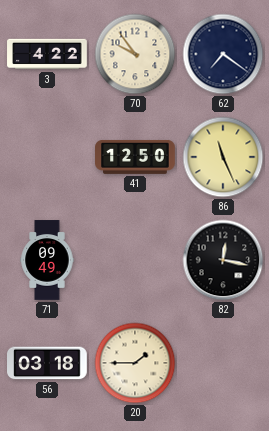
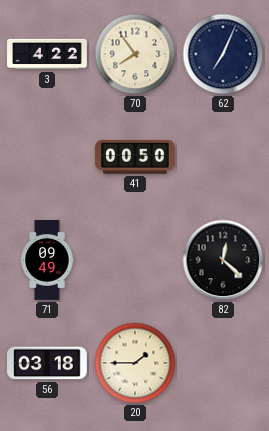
70: 9:54 -> 7:54
62: 7:21 -> 7:04
41: 12:50 -> 00:50
86: 11:26 -> none
82: 12:17 -> 12:22
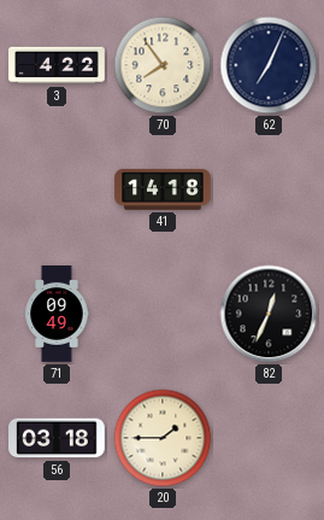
41: 00:50 -> 14:18
82: 12:22 -> 12:34
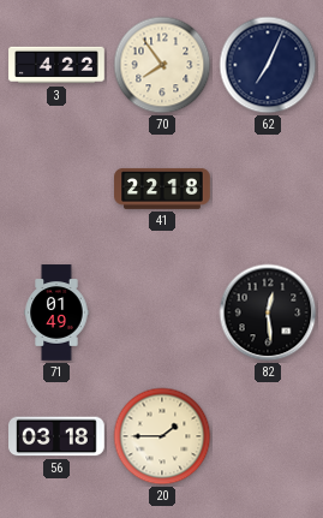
41: 14:18 -> 22:18
71: 09:49 -> 01:49
82: 12:34 -> 12:29
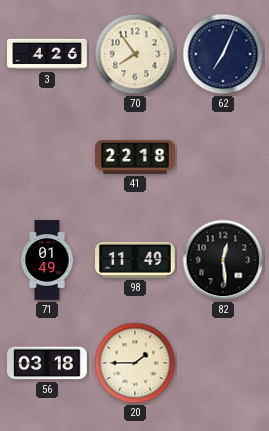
3: 4:22 -> 4:26
98: none -> 11:49
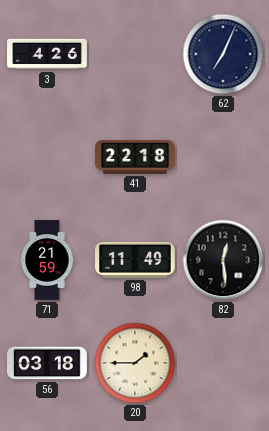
70: 7:54 -> none
71: 01:49 -> 21:59
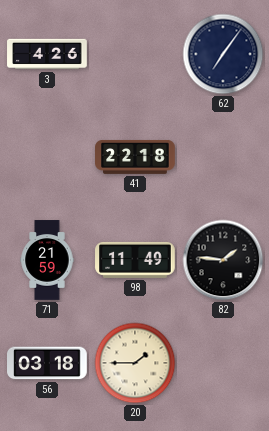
62: 7:04 -> 7:06
82: 12:29 -> 1:46
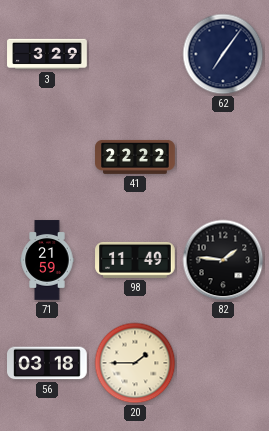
3: 4:26 -> 3:29
41: 22:18 -> 22:22
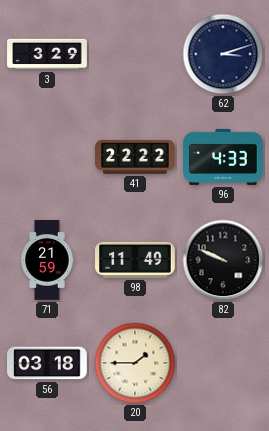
62: 7:06 -> 3:12
96: none -> 4:33
82: 1:46 -> 9:49
